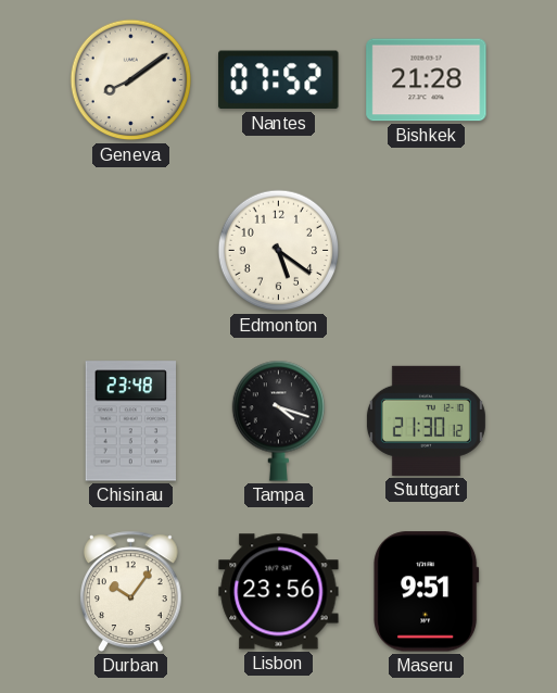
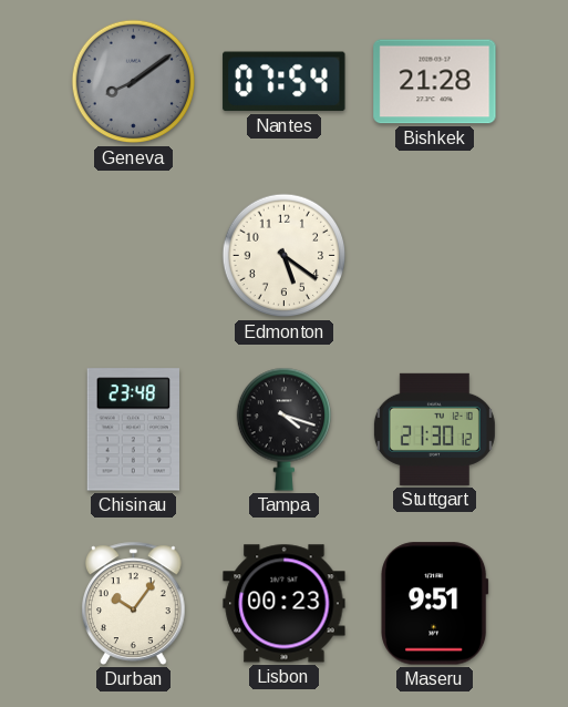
Geneva dial: cream -> grey
Nantes: 07:52 -> 07:54
Lisbon: 23:56 -> 00:23
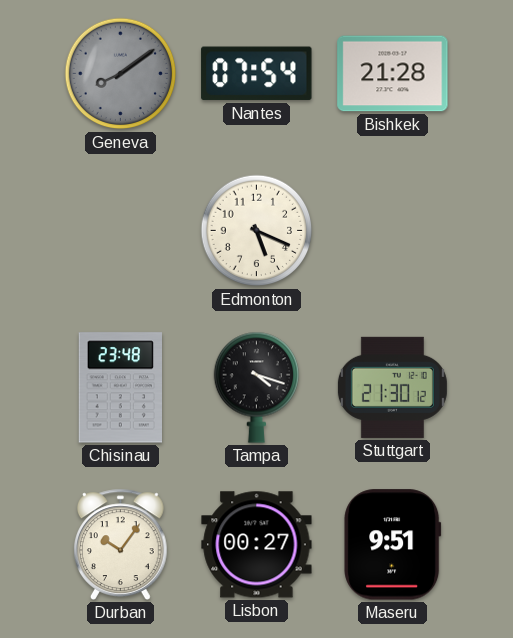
Edmonton: 5:21 -> 5:19
Lisbon: 00:23 -> 00:27
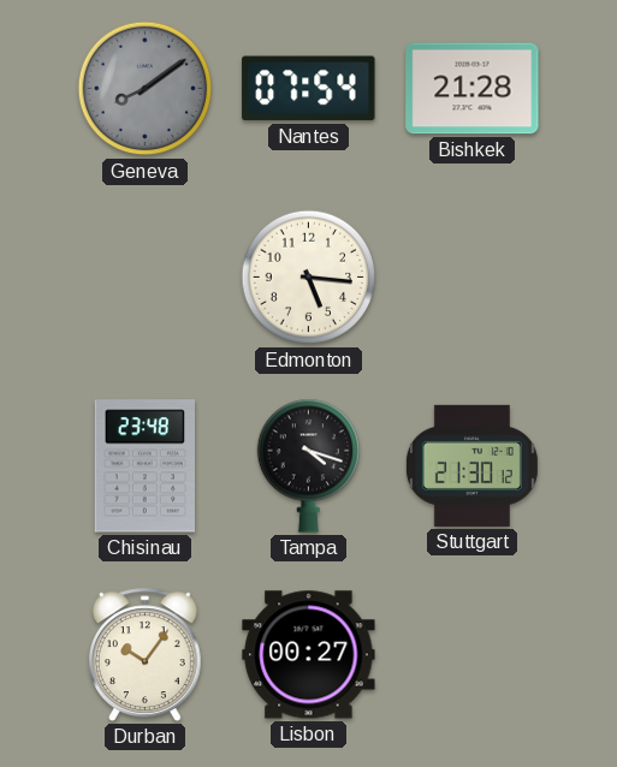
Edmonton: 5:19 -> 5:16
Maseru: 9:51 -> none
